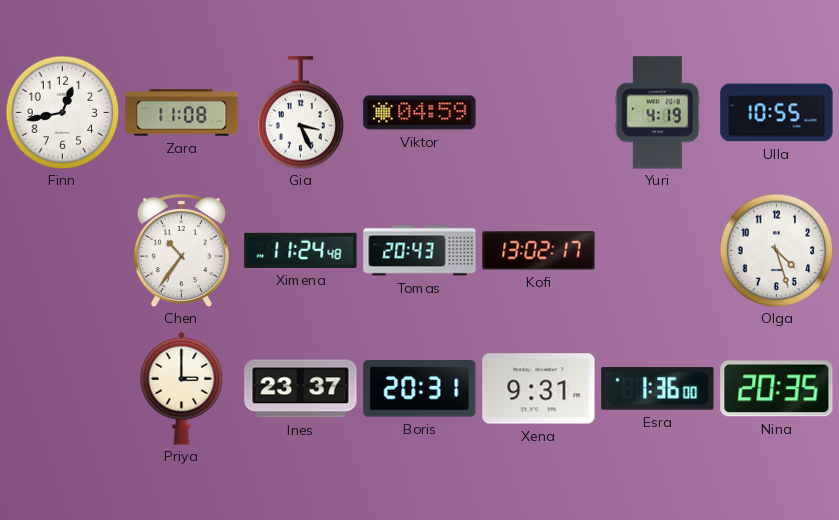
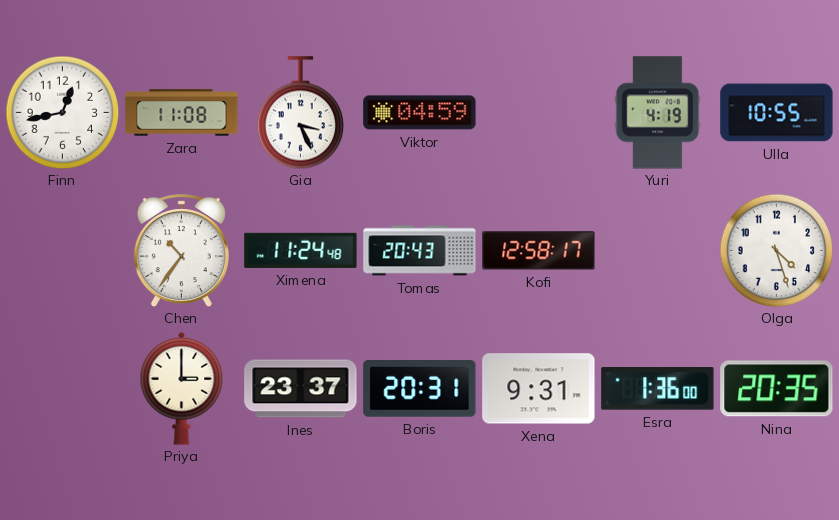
Kofi: 13:02 -> 12:58
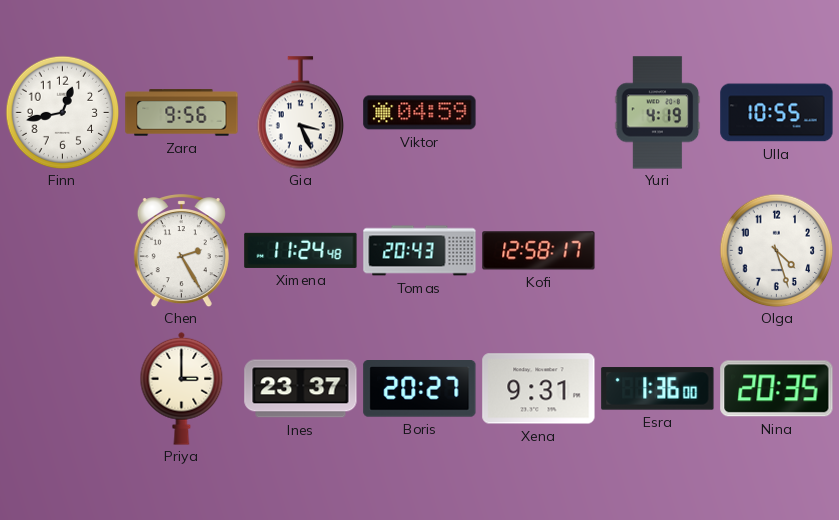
Zara: 11:08 -> 9:56
Chen: 10:36 -> 2:25
Boris: 20:31 -> 20:27
